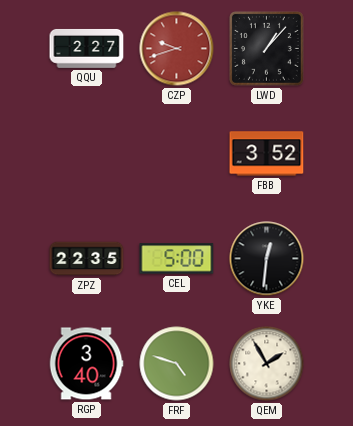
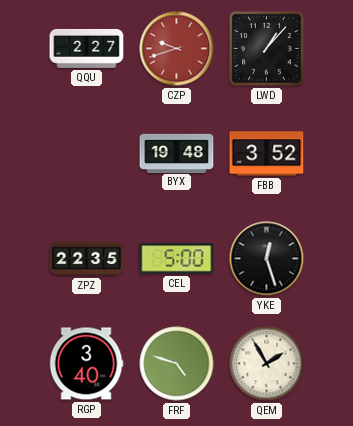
BYX: none -> 19:48
YKE: 12:31 -> 12:27
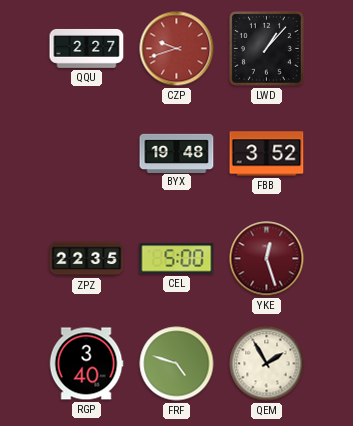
YKE dial: black -> burgundy
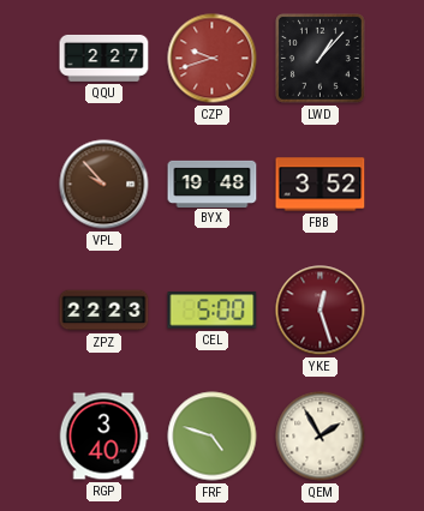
VPL: none -> 9:53
ZPZ: 22:35 -> 22:23
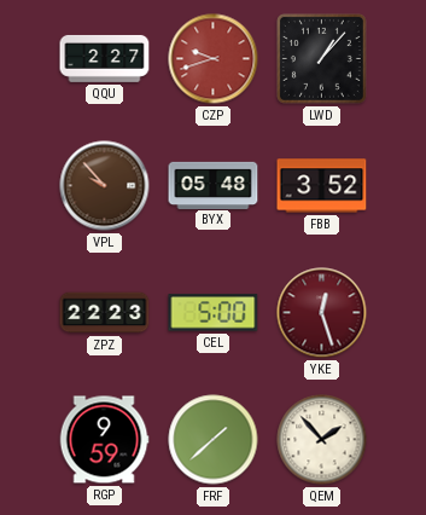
BYX: 19:48 -> 05:48
RGP: 3:40 -> 9:59
FRF: 4:48 -> 1:38
QEM: 1:55 -> 1:53
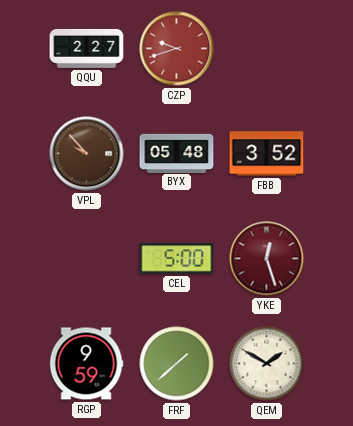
LWD: 1:07 -> none
ZPZ: 22:23 -> none
QEM: 1:53 -> 1:50
